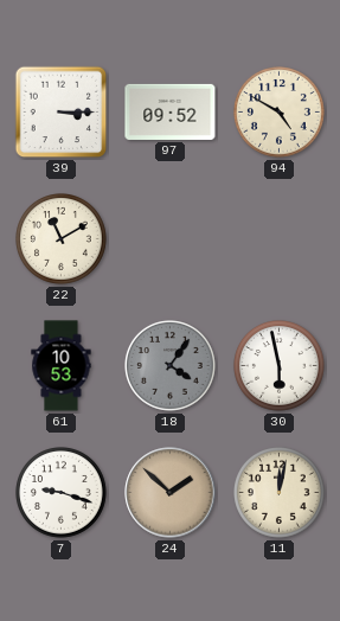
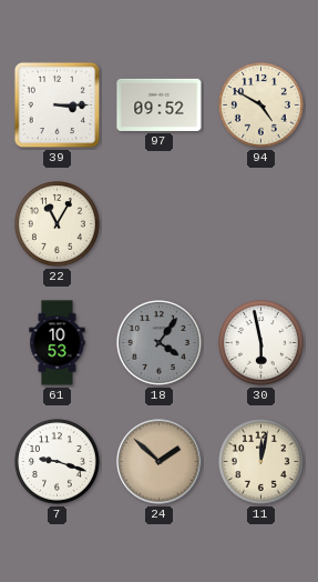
22: 11:10 -> 11:05
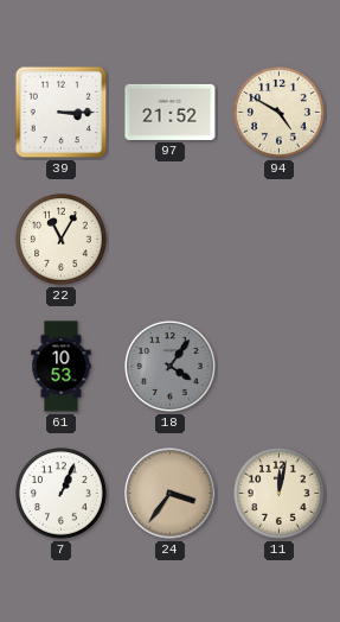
97: 09:52 -> 21:52
30: 5:58 -> none
7: 9:18 -> 1:04
24: 1:52 -> 3:36
